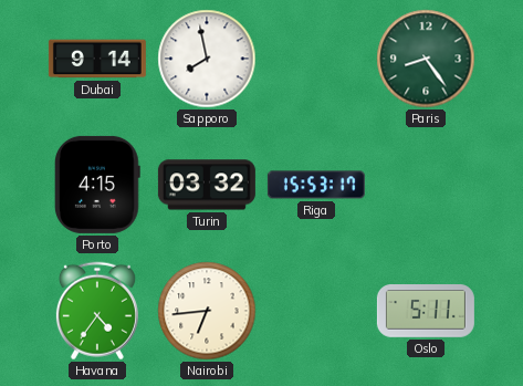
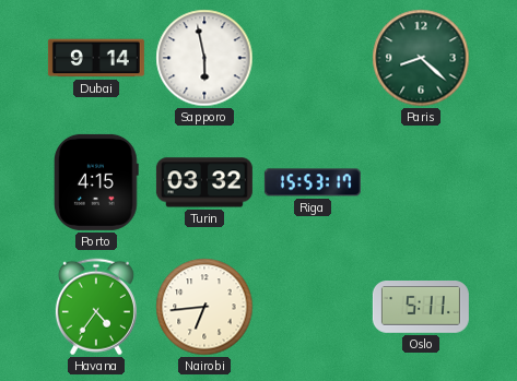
Sapporo: 7:58 -> 5:58
Paris: 8:24 -> 8:22
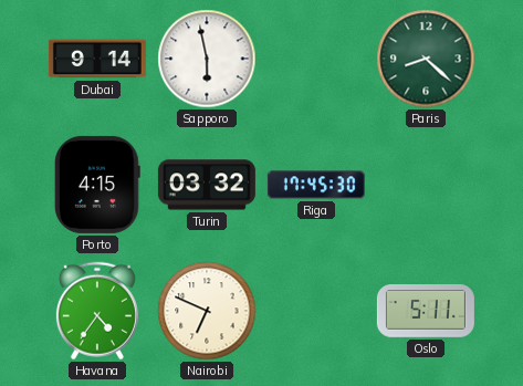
Riga: 15:53 -> 17:45
Nairobi: 6:44 -> 6:49
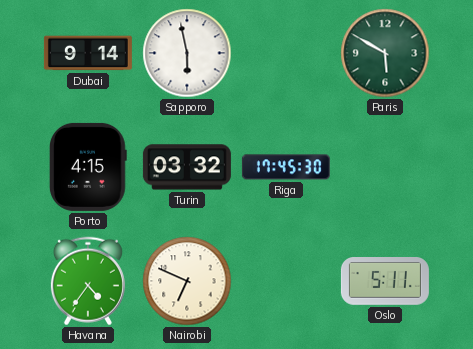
Paris: 8:22 -> 5:50
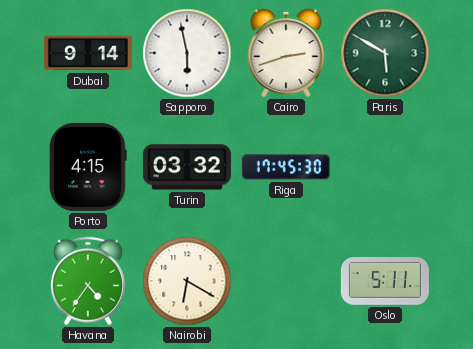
Cairo: none -> 2:42
Nairobi: 6:49 -> 6:20
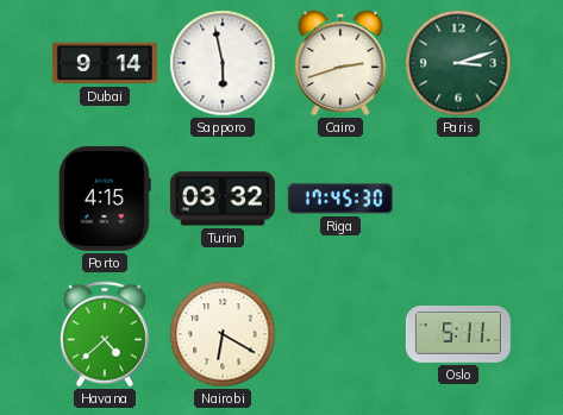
Paris: 5:50 -> 3:12
Havana: 4:36 -> 4:38
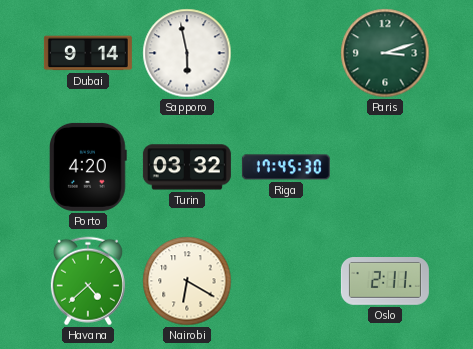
Cairo: 2:42 -> none
Porto: 4:15 -> 4:20
Oslo: 5:11 -> 2:11
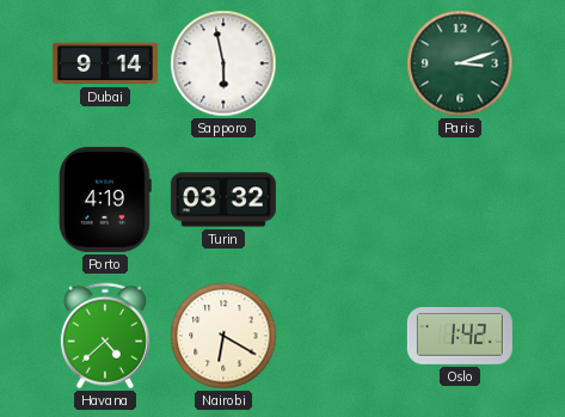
Porto: 4:20 -> 4:19
Riga: 17:45 -> none
Oslo: 2:11 -> 1:42
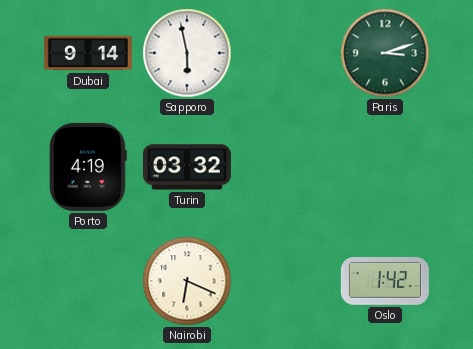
Havana: 4:38 -> none
Nairobi: 6:20 -> 6:19
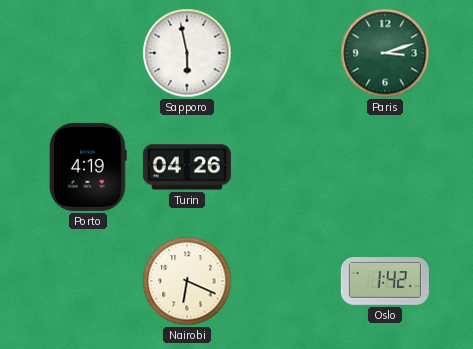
Dubai: 9:14 -> none
Turin: 03:32 -> 04:26
